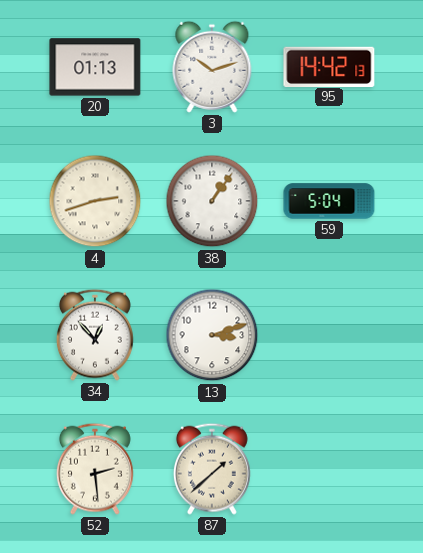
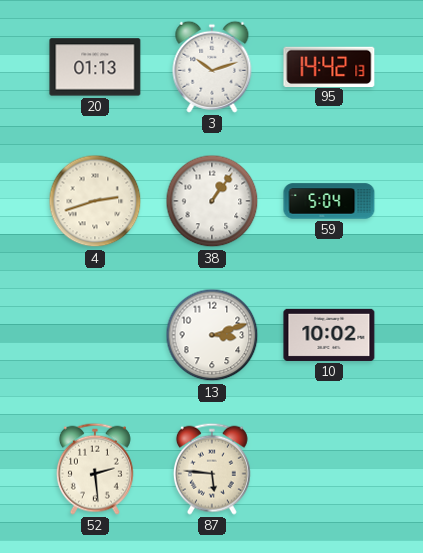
34: 12:53 -> none
10: none -> 10:02
87: 1:38 -> 5:46
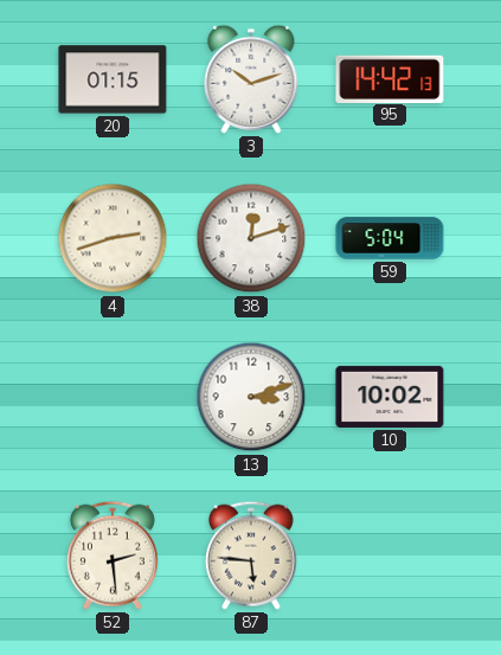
20: 01:13 -> 01:15
38: 1:06 -> 12:12
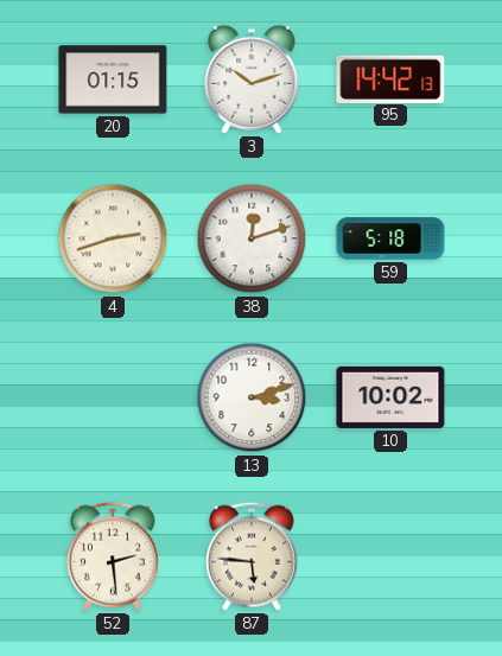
59: 5:04 -> 5:18
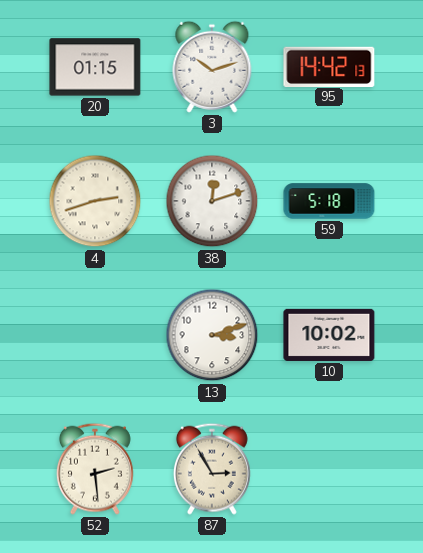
87: 5:46 -> 2:55
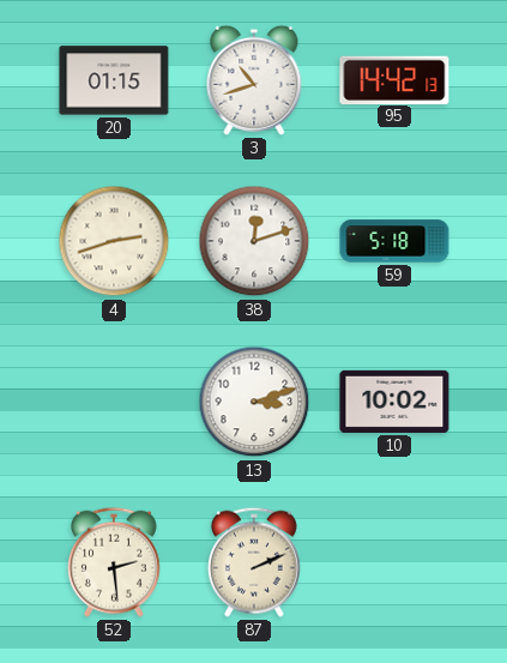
3: 10:12 -> 10:42
87: 2:55 -> 2:11
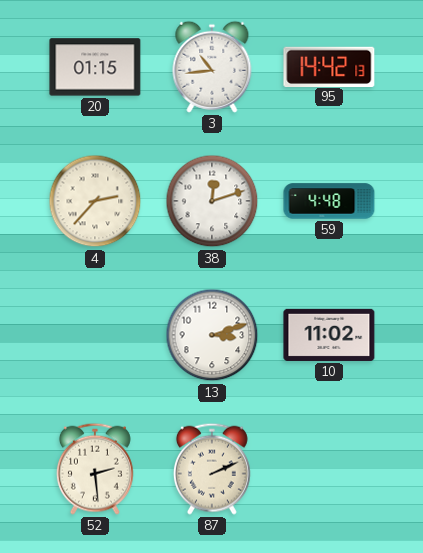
3: 10:42 -> 10:44
4: 2:42 -> 2:37
59: 5:18 -> 4:48
10: 10:02 -> 11:02
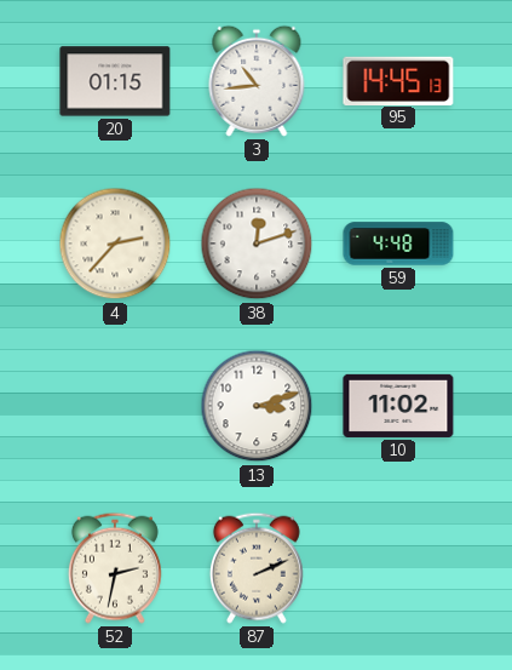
95: 14:42 -> 14:45
52: 2:29 -> 2:32
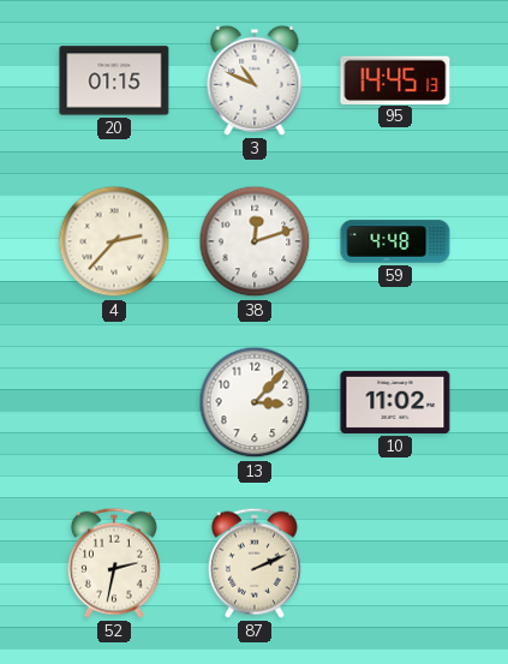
3: 10:44 -> 10:49
13: 3:12 -> 3:07
